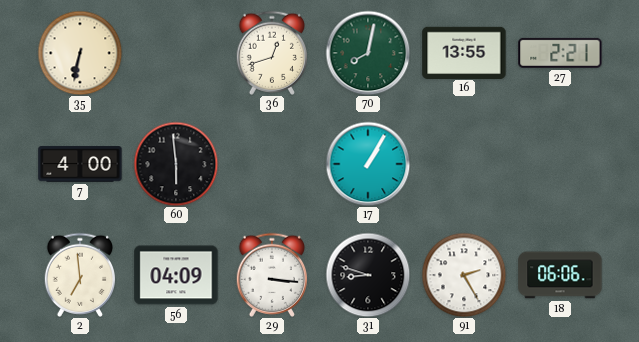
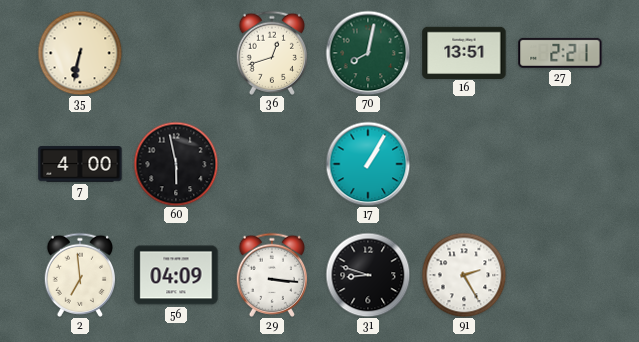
16: 13:55 -> 13:51
60: 5:59 -> 5:58
18: 06:06 -> none
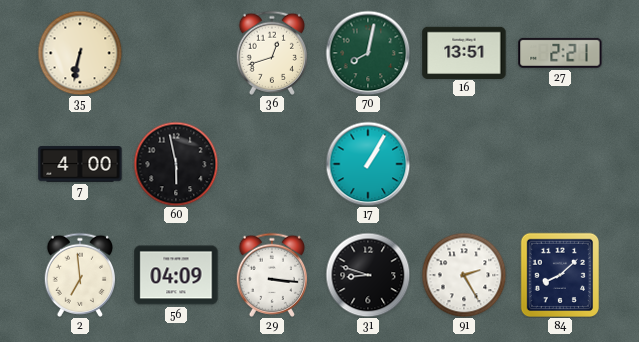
84: none -> 8:08
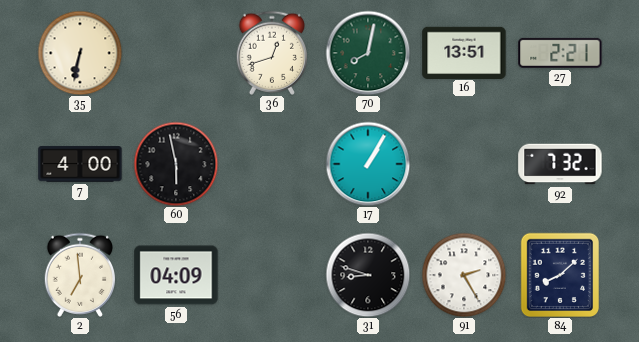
92: none -> 7:32
29: 3:16 -> none
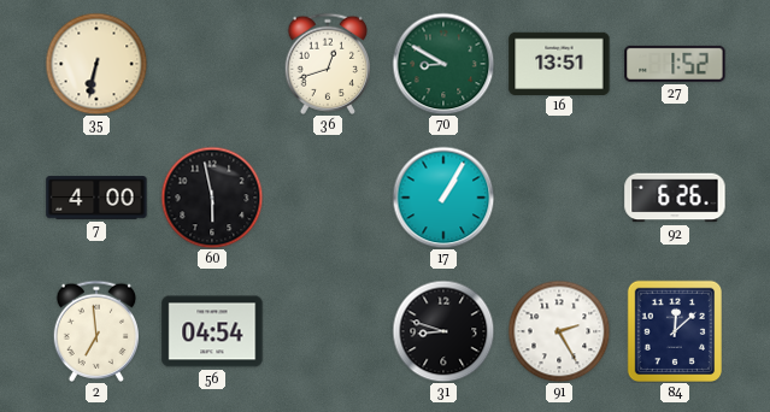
70: 8:02 -> 8:50
27: 2:21 -> 1:52
92: 7:32 -> 6:26
56: 04:09 -> 04:54
84: 8:08 -> 12:08
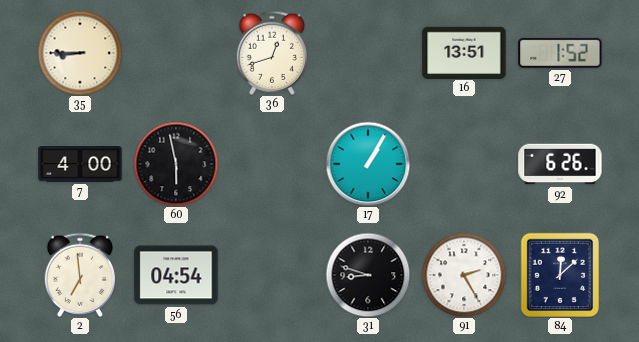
35: 6:32 -> 8:45
70: 8:50 -> none
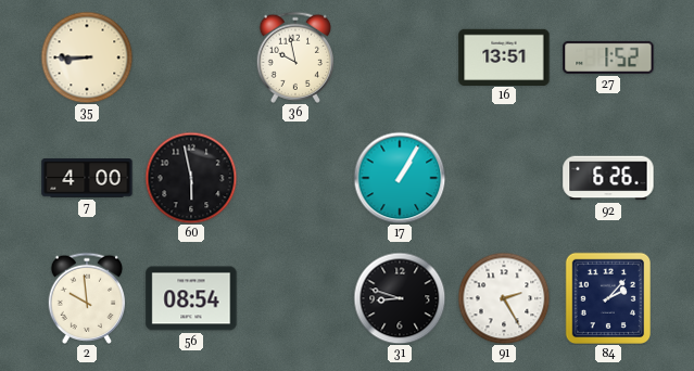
36: 12:42 -> 9:58
2: 6:59 -> 9:59
56: 04:54 -> 08:54
84: 12:08 -> 2:07
